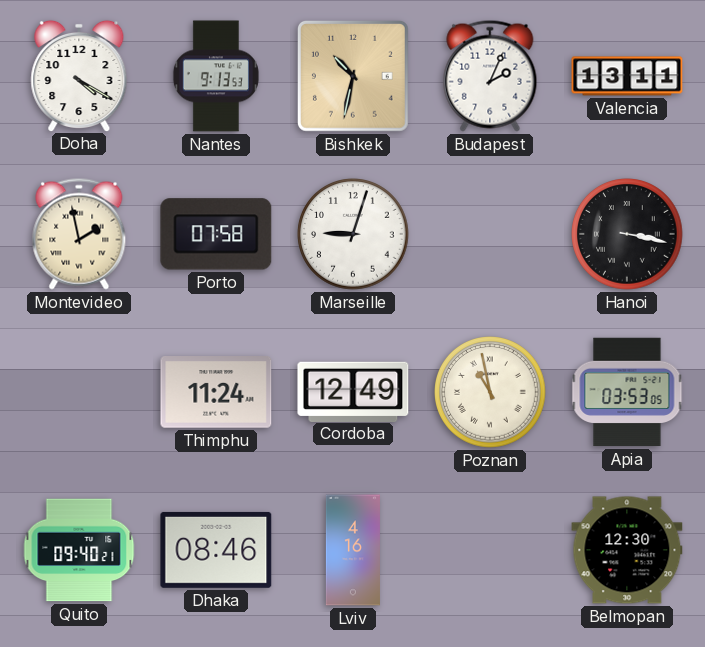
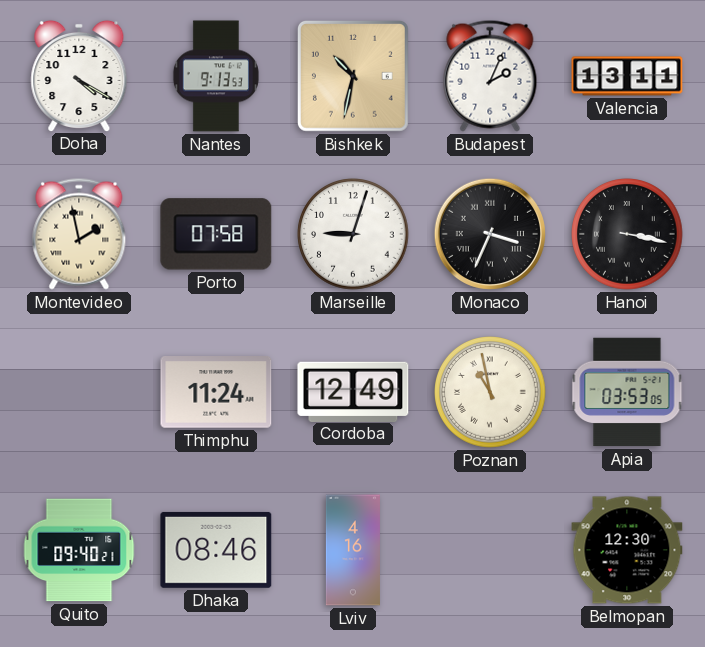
Monaco: none -> 3:34
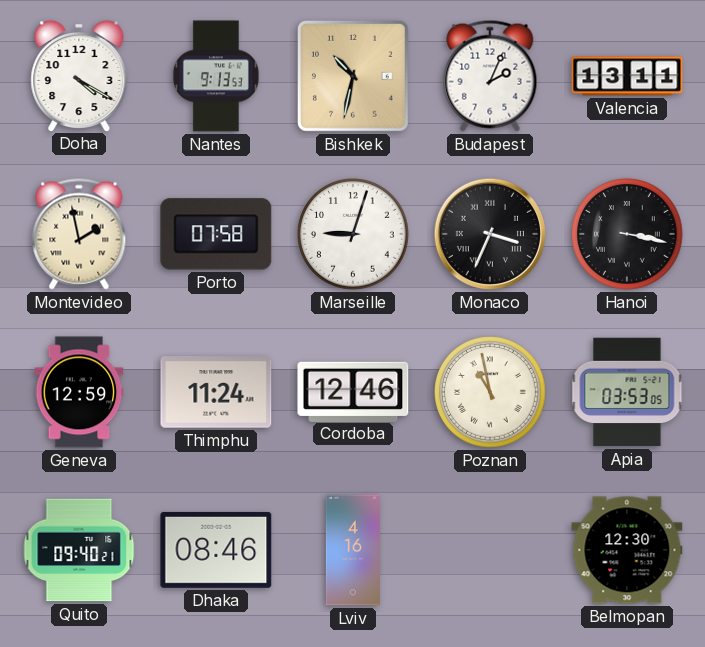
Geneva: none -> 12:59
Cordoba: 12:49 -> 12:46
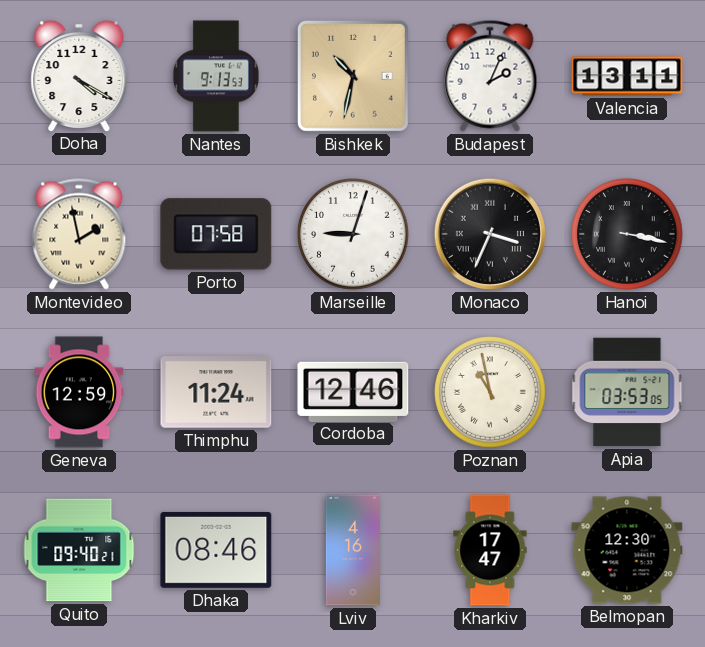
Kharkiv: none -> 17:47
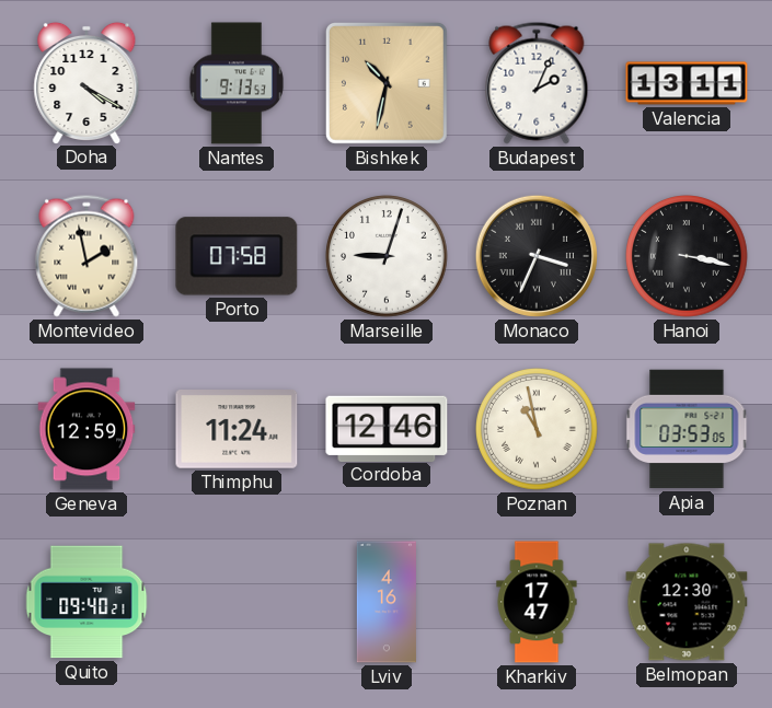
Dhaka: 08:46 -> none
